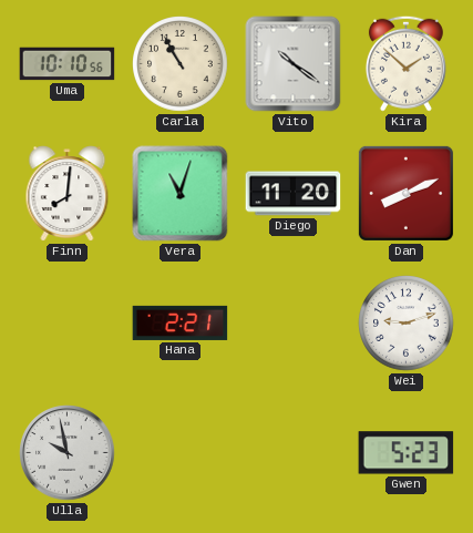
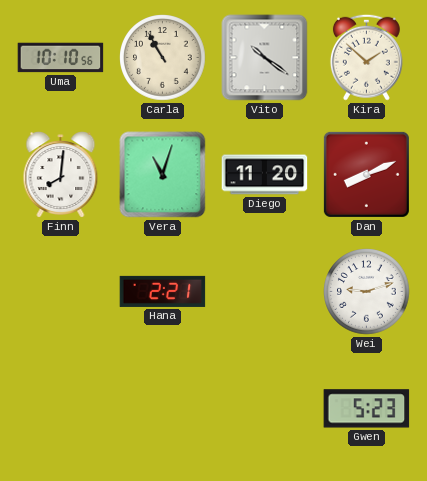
Ulla: 9:58 -> none
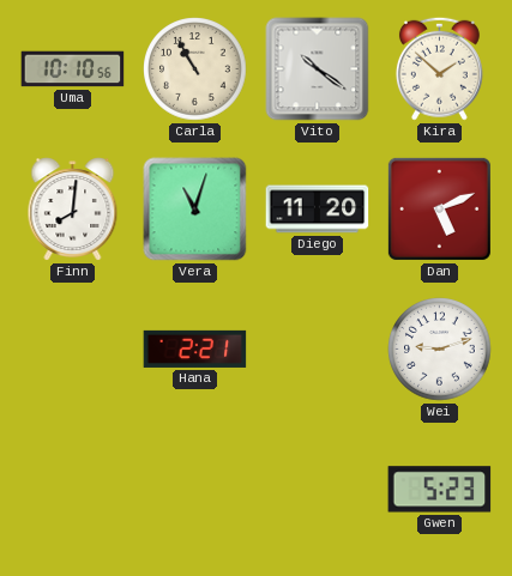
Dan: 8:11 -> 5:11
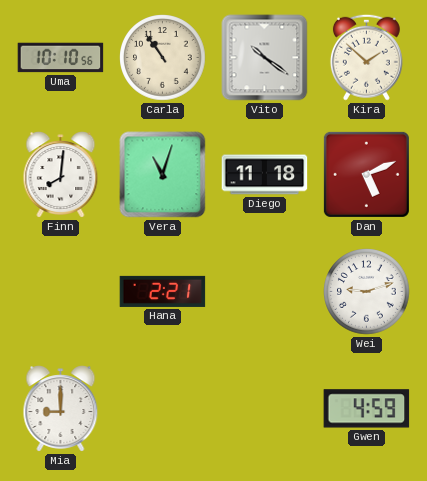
Carla: 10:55 -> 10:54
Diego: 11:20 -> 11:18
Mia: none -> 9:00
Gwen: 5:23 -> 4:59
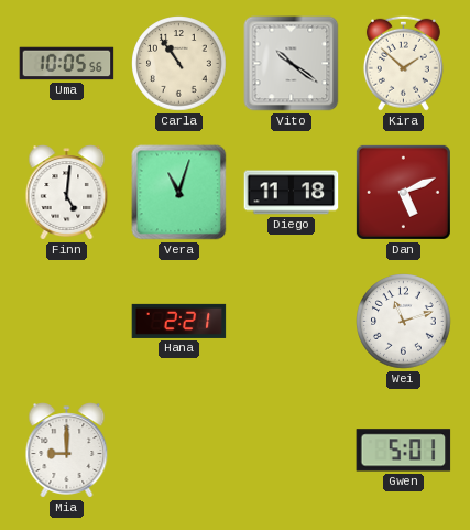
Uma: 10:10 -> 10:05
Finn: 8:01 -> 5:01
Wei: 9:12 -> 11:12
Gwen: 4:59 -> 5:01
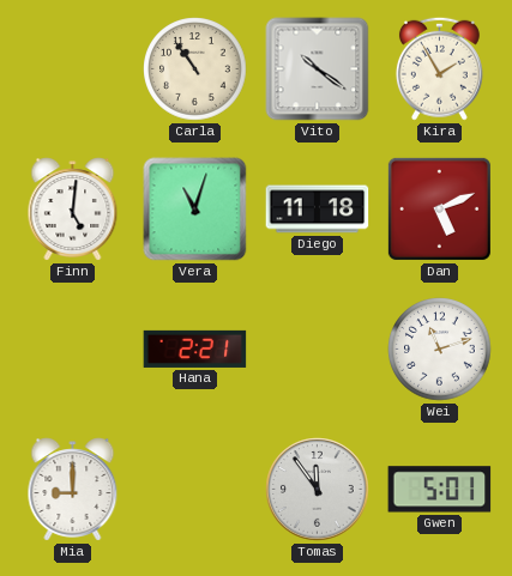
Uma: 10:05 -> none
Kira: 1:52 -> 1:55
Tomas: none -> 11:54
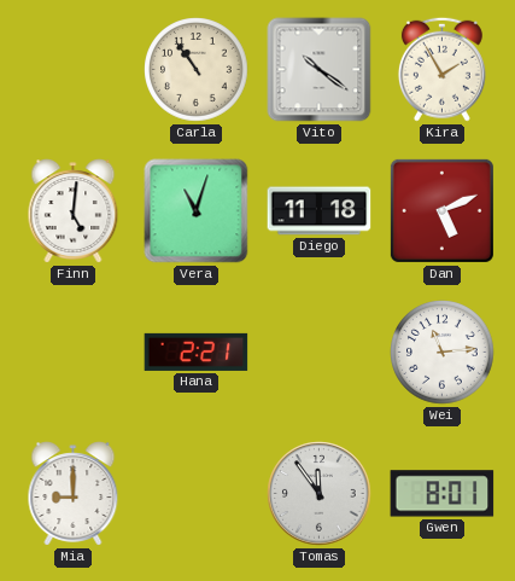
Wei: 11:12 -> 11:14
Gwen: 5:01 -> 8:01
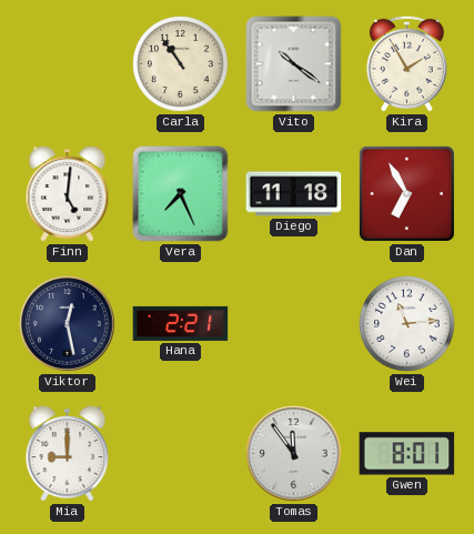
Vera: 11:03 -> 7:26
Dan: 5:11 -> 6:55
Viktor: none -> 12:28
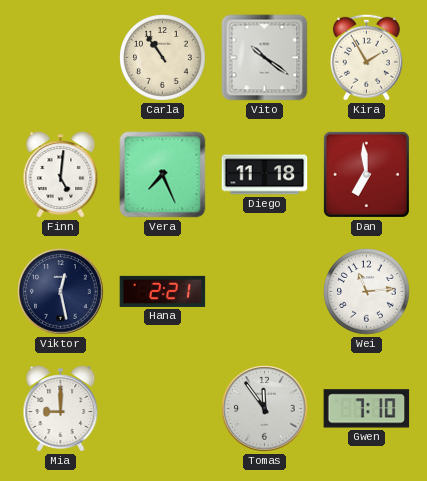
Dan: 6:55 -> 6:59
Gwen: 8:01 -> 7:10
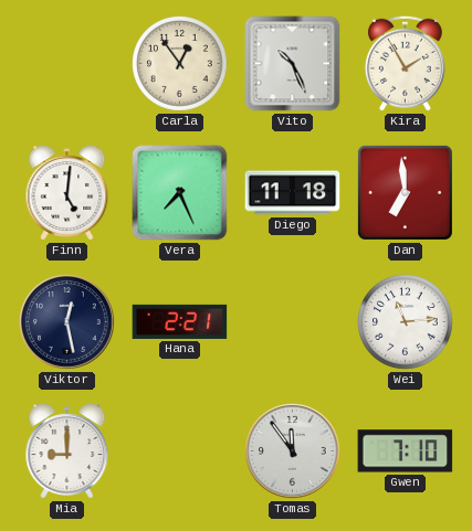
Carla: 10:54 -> 12:54
Vito: 10:21 -> 10:26
